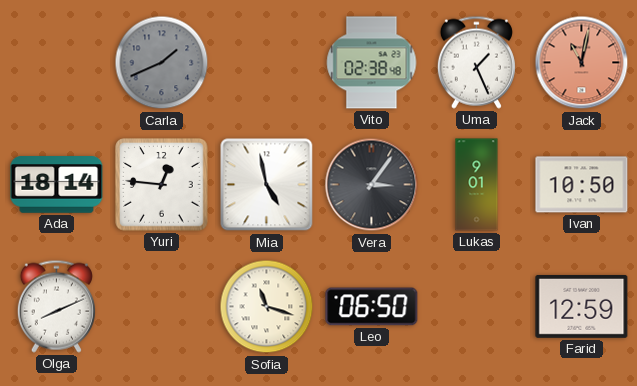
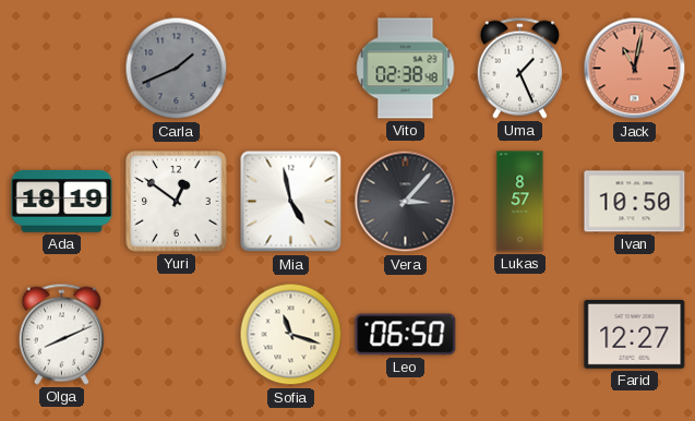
Ada: 18:14 -> 18:19
Yuri: 12:46 -> 12:51
Vera: 3:06 -> 3:07
Lukas: 9:01 -> 8:57
Farid: 12:59 -> 12:27
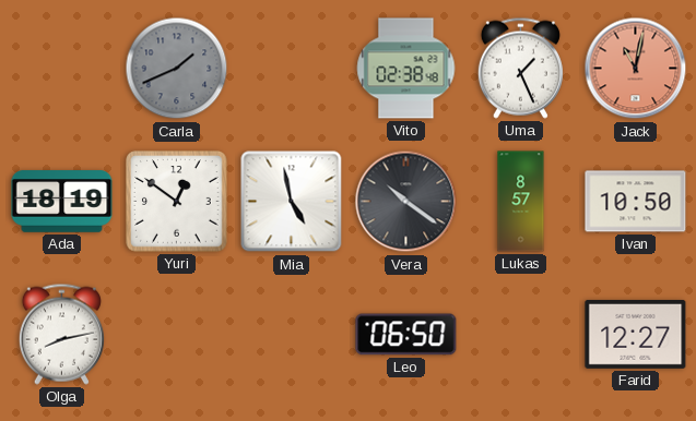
Vera: 3:07 -> 10:21
Olga: 8:11 -> 8:13
Sofia: 11:18 -> none
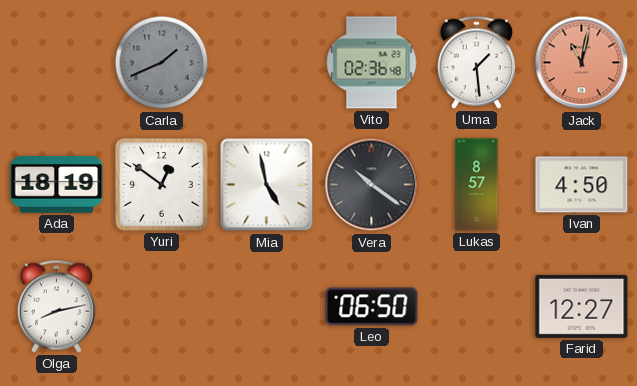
Vito: 02:38 -> 02:36
Uma: 1:26 -> 1:29
Ivan: 10:50 -> 4:50
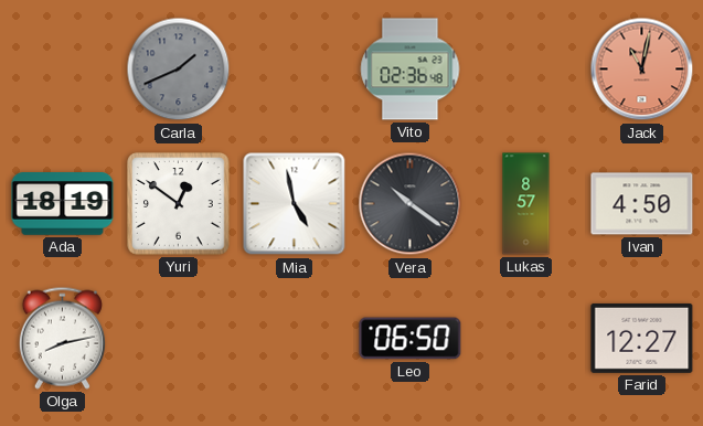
Uma: 1:29 -> none
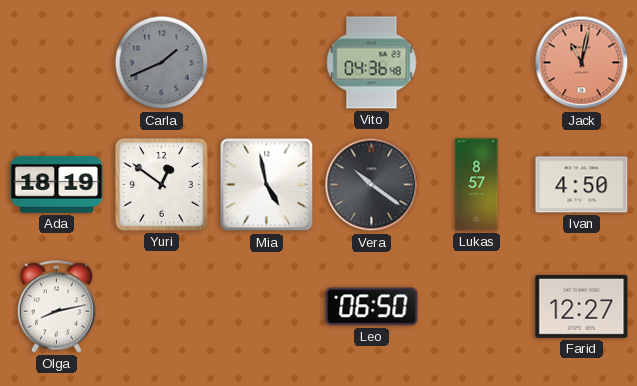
Vito: 02:36 -> 04:36
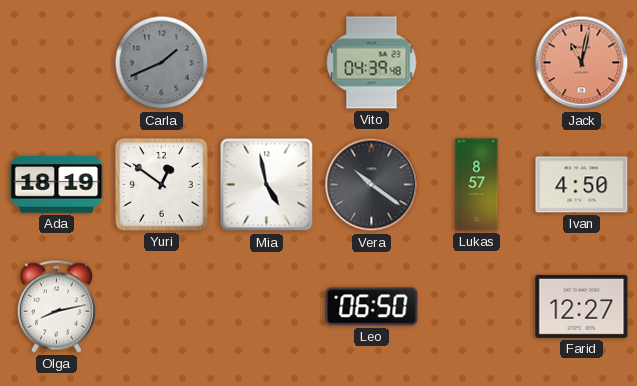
Vito: 04:36 -> 04:39
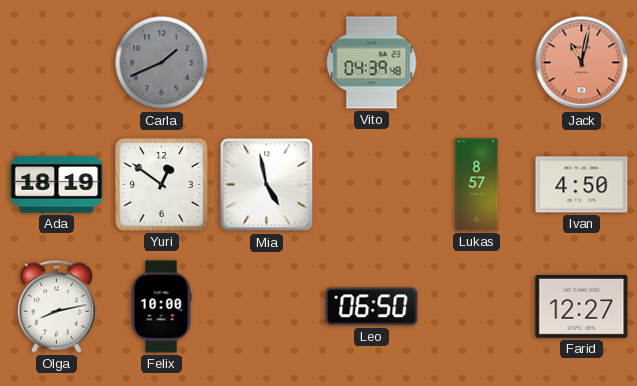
Vera: 10:21 -> none
Felix: none -> 10:00
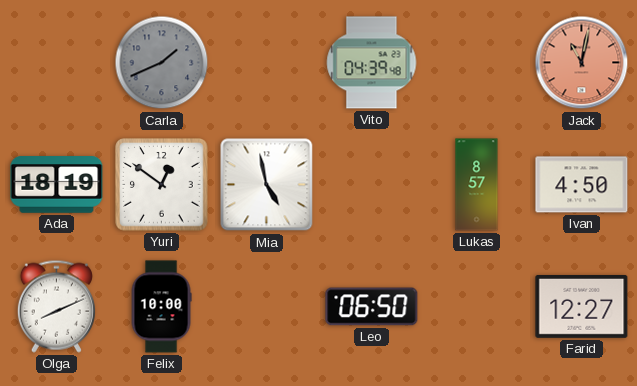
Olga: 8:13 -> 8:11
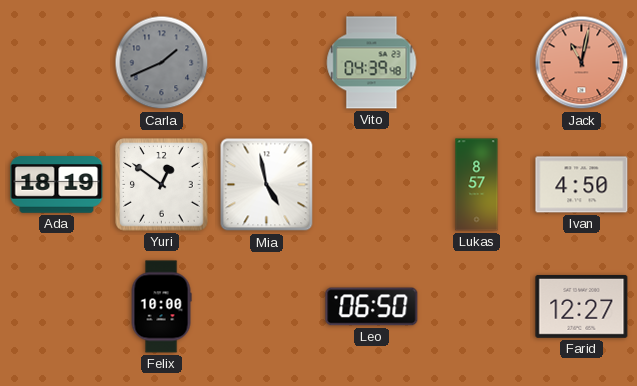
Olga: 8:11 -> none
